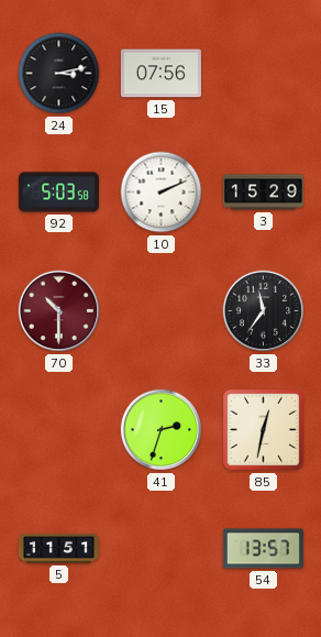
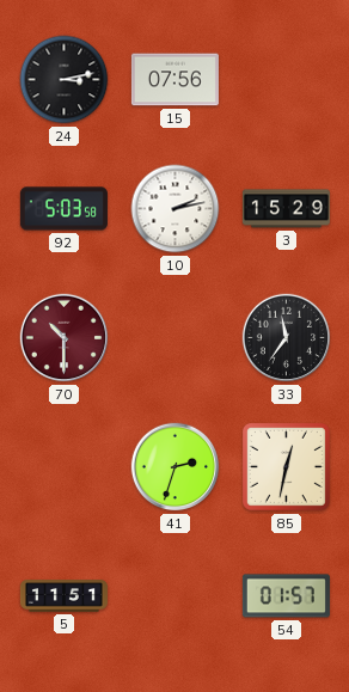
10: 2:11 -> 2:13
54: 13:57 -> 01:57
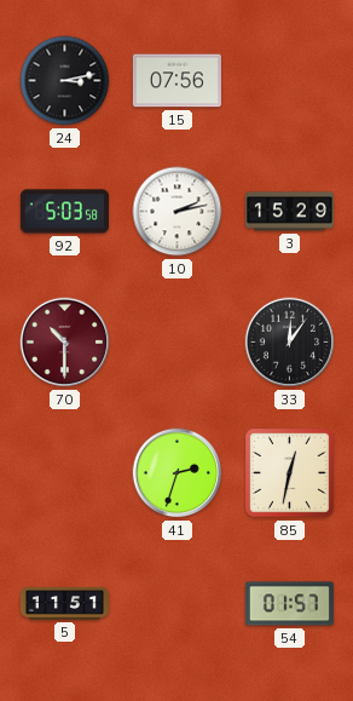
33: 11:36 -> 12:06
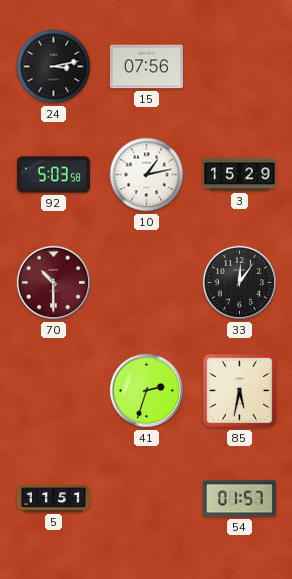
10: 2:13 -> 1:13
85: 12:32 -> 5:32
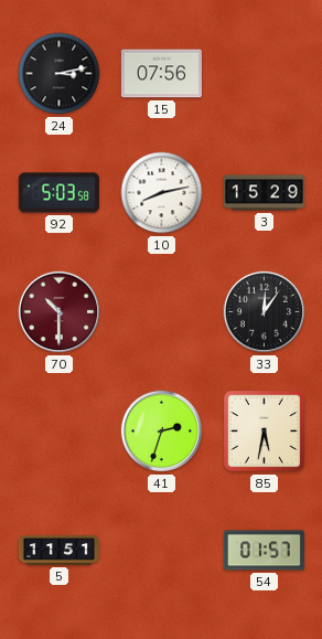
10: 1:13 -> 8:13
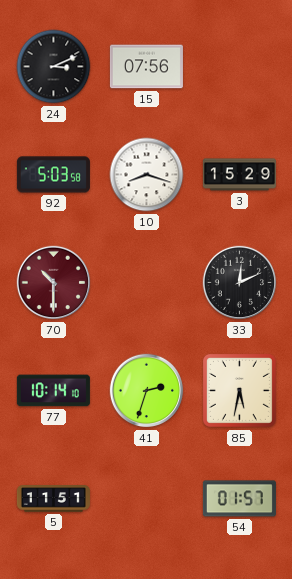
24: 3:13 -> 3:11
10: 8:13 -> 8:18
33: 12:06 -> 12:11
77: none -> 10:14
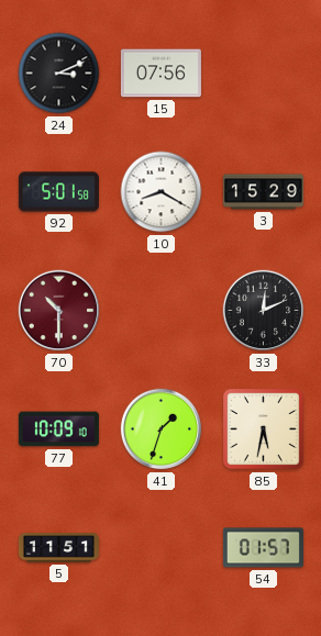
92: 5:03 -> 5:01
10: 8:18 -> 8:20
77: 10:14 -> 10:09
41: 2:33 -> 1:33
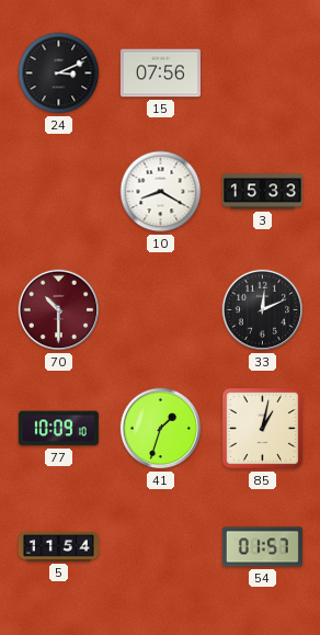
92: 5:01 -> none
3: 15:29 -> 15:33
85: 5:32 -> 1:02
5: 11:51 -> 11:54
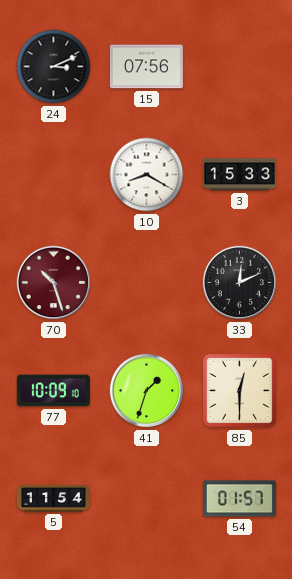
70: 10:30 -> 10:27
85: 1:02 -> 12:30
